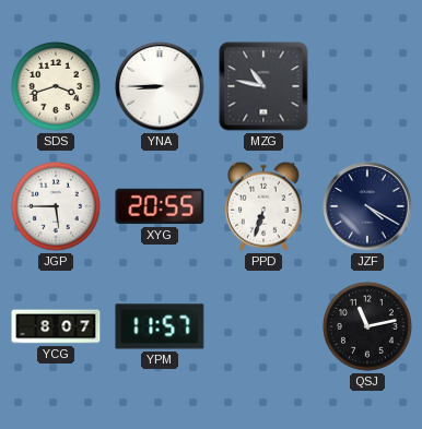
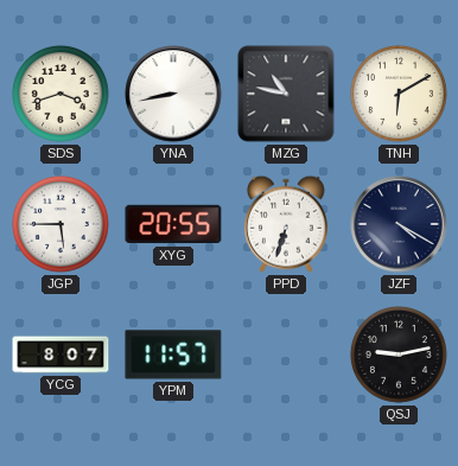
YNA: 8:45 -> 8:43
TNH: none -> 6:10
QSJ: 11:13 -> 9:13
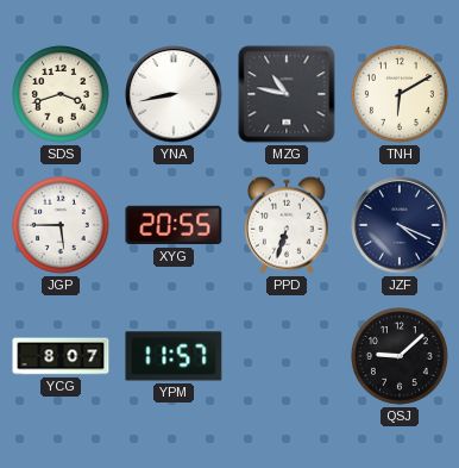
JZF: 4:20 -> 4:19
QSJ: 9:13 -> 9:08
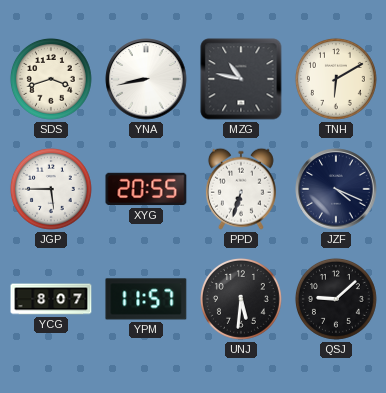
UNJ: none -> 5:31
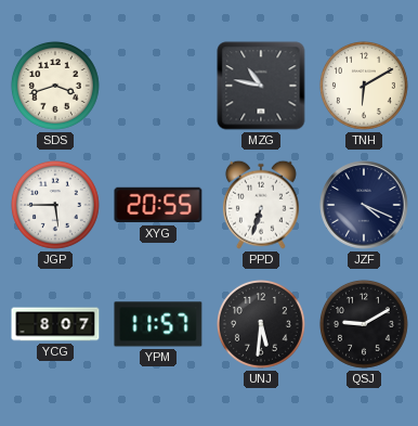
YNA: 8:43 -> none
QSJ: 9:08 -> 9:10
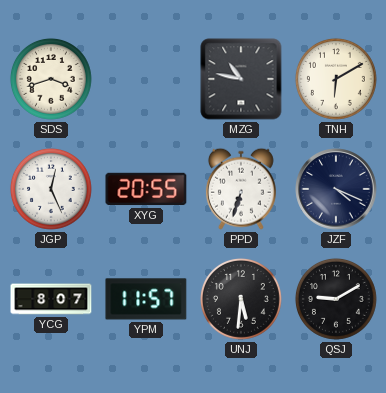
JGP: 5:45 -> 12:26
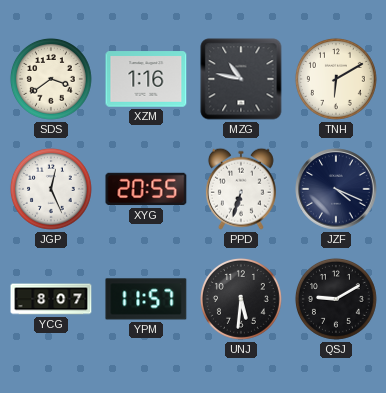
SDS: 3:42 -> 3:39
XZM: none -> 1:16
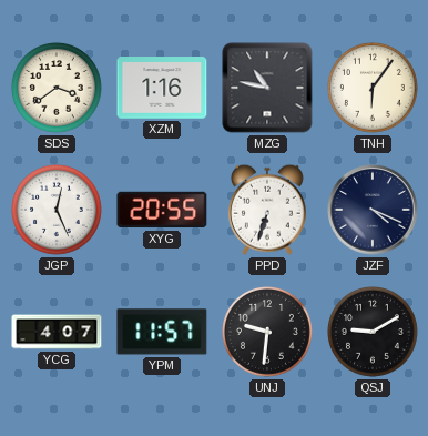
TNH: 6:10 -> 6:06
YCG: 8:07 -> 4:07
UNJ: 5:31 -> 9:31
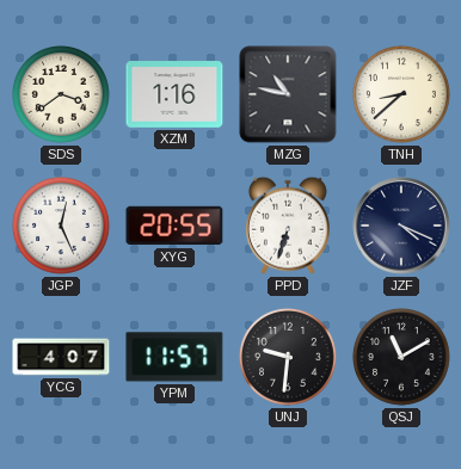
TNH: 6:06 -> 8:38
QSJ: 9:10 -> 11:10
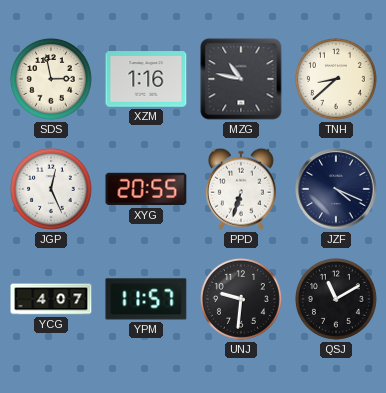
SDS: 3:39 -> 2:58
